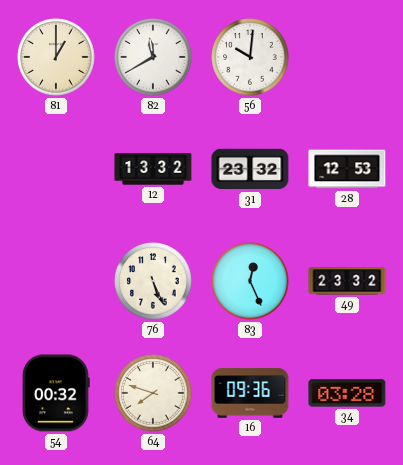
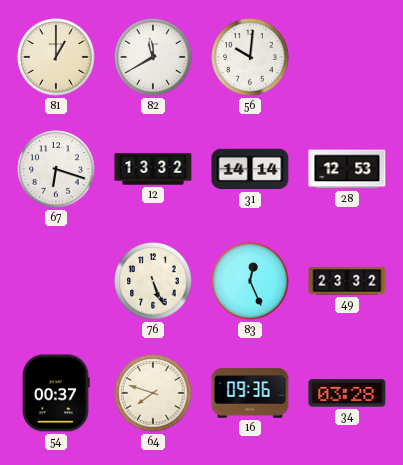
67: none -> 6:18
31: 23:32 -> 14:14
54: 00:32 -> 00:37
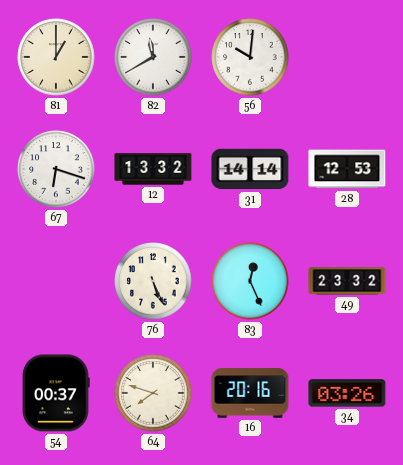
16: 09:36 -> 20:16
34: 03:28 -> 03:26
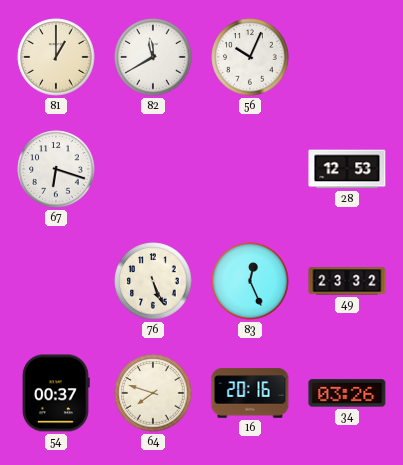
56: 10:01 -> 10:04
12: 13:32 -> none
31: 14:14 -> none
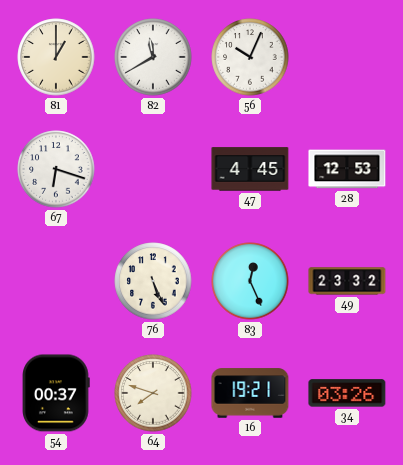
47: none -> 4:45
16: 20:16 -> 19:21
